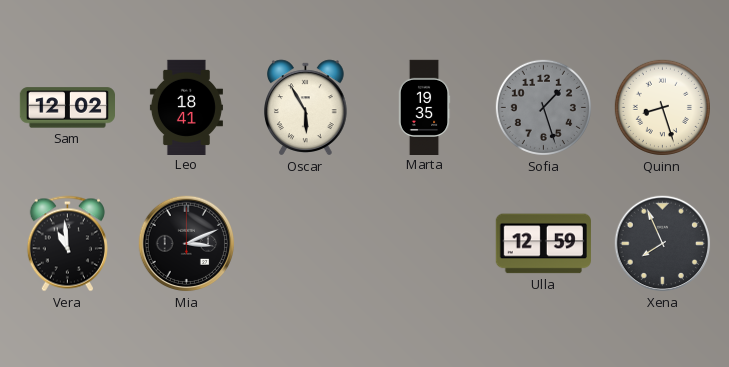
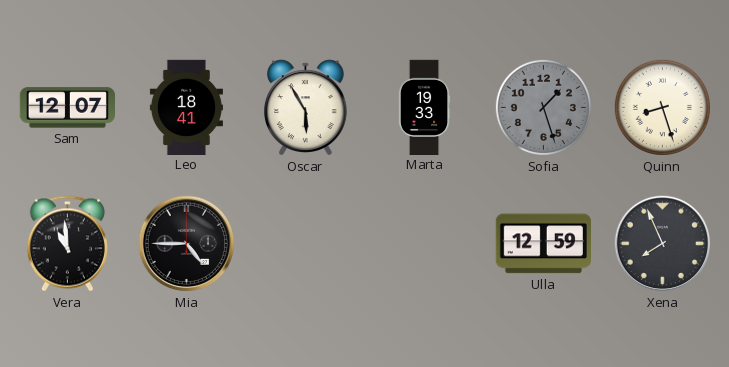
Sam: 12:02 -> 12:07
Marta: 19:35 -> 19:33
Mia: 3:11 -> 4:45
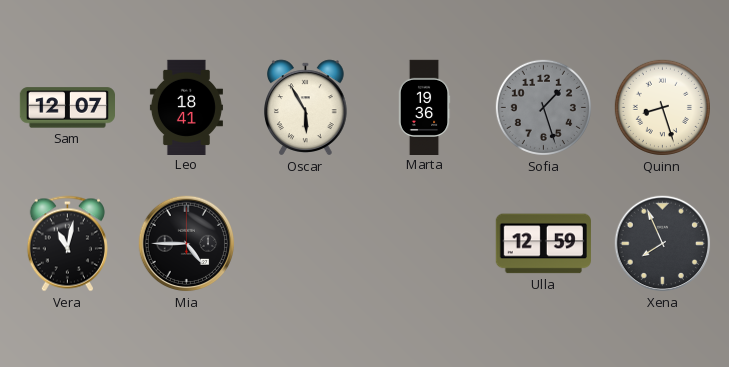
Marta: 19:33 -> 19:36
Vera: 10:59 -> 11:02
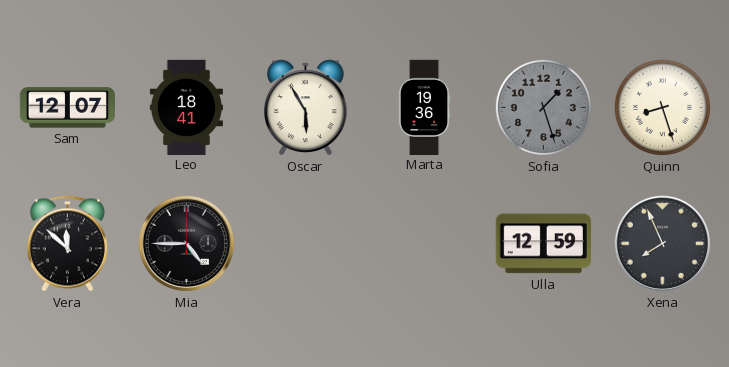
Vera: 11:02 -> 11:52
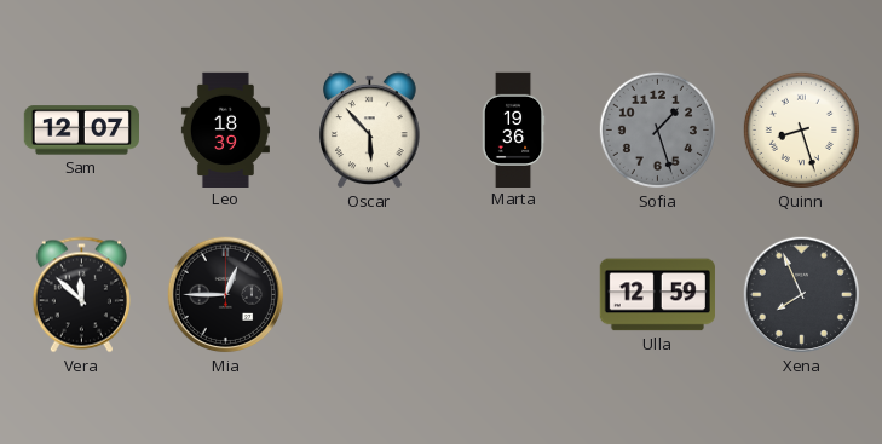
Leo: 18:41 -> 18:39
Oscar: 5:55 -> 5:53
Mia: 4:45 -> 12:45
